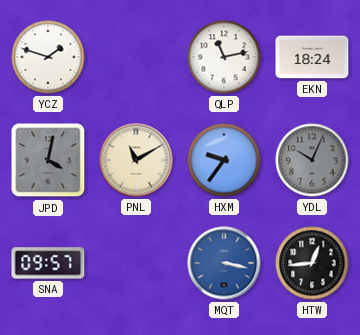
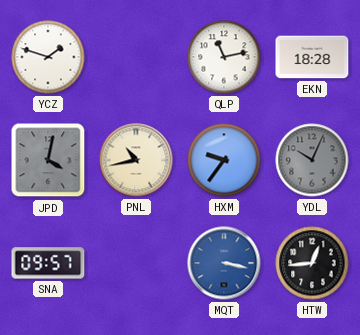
EKN: 18:24 -> 18:28
PNL: 11:10 -> 10:43
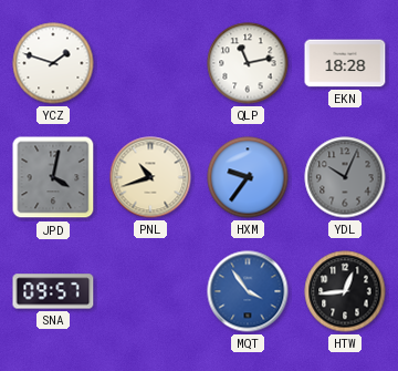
PNL: 10:43 -> 10:42
MQT: 3:17 -> 3:54
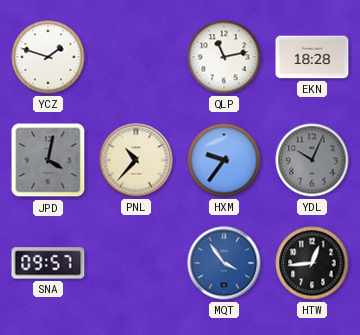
PNL: 10:42 -> 10:37
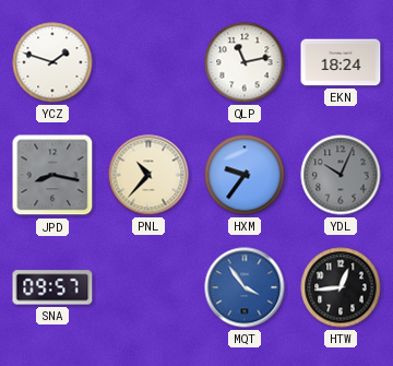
EKN: 18:28 -> 18:24
JPD: 4:02 -> 8:17
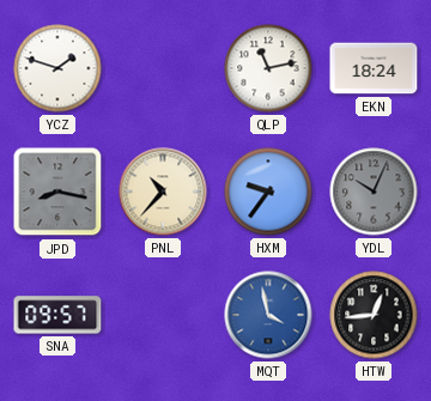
MQT: 3:54 -> 3:58
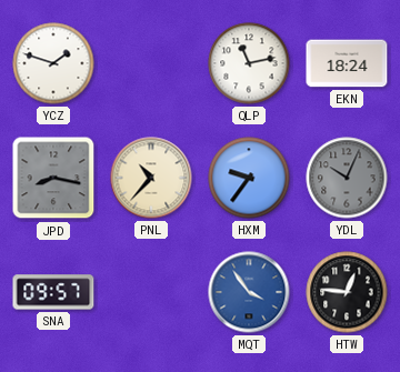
MQT: 3:58 -> 3:54
HTW: 12:44 -> 12:46
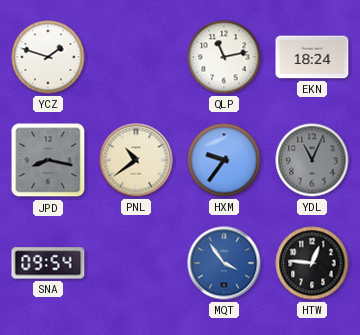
PNL: 10:37 -> 10:39
YDL: 10:04 -> 11:04
SNA: 09:57 -> 09:54
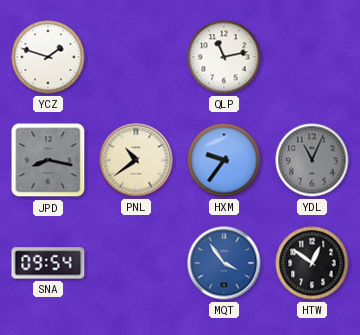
EKN: 18:24 -> none
HTW: 12:46 -> 12:51
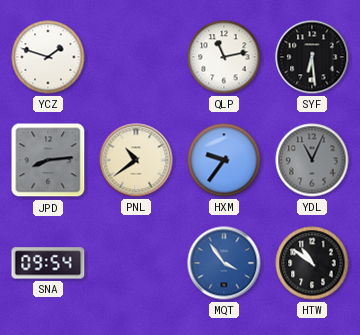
SYF: none -> 6:29
JPD: 8:17 -> 8:14
HTW: 12:51 -> 10:51
